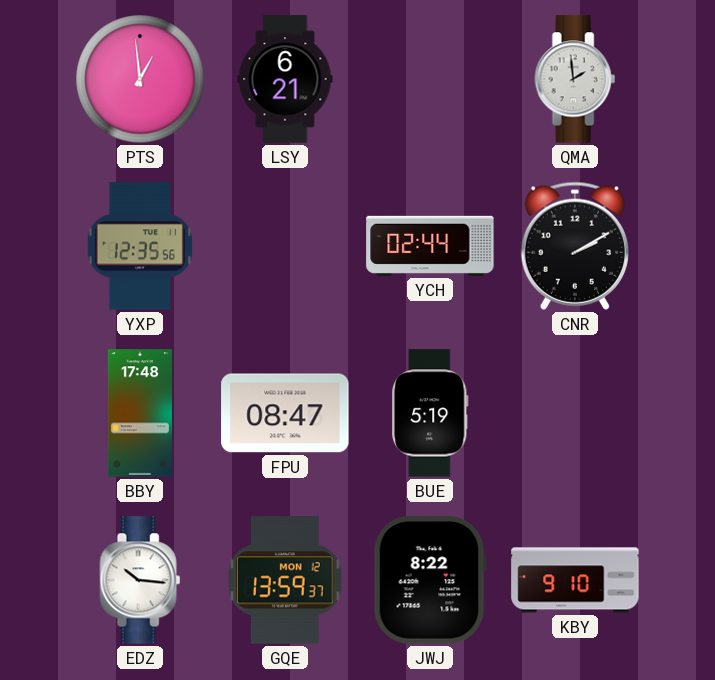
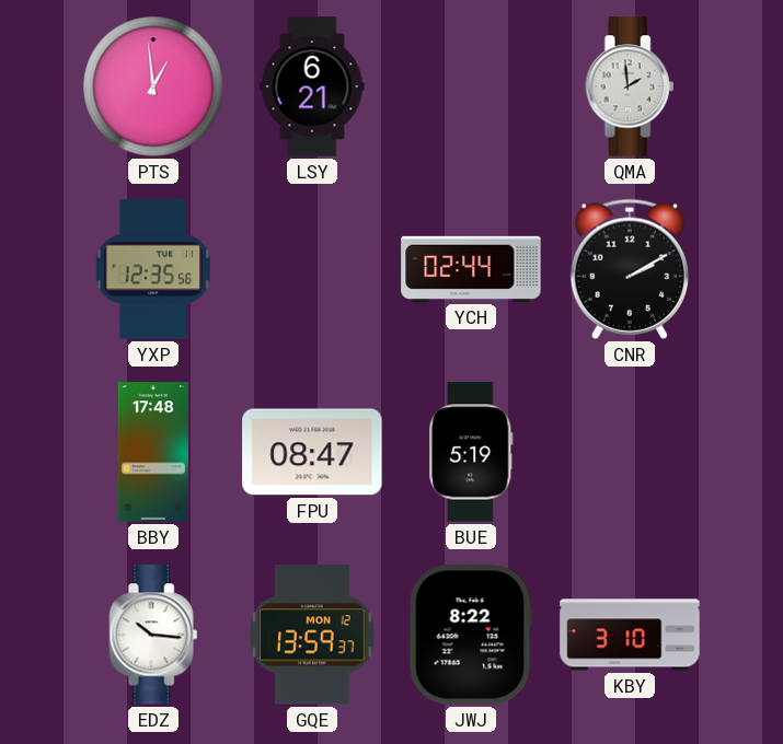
KBY: 9:10 -> 3:10
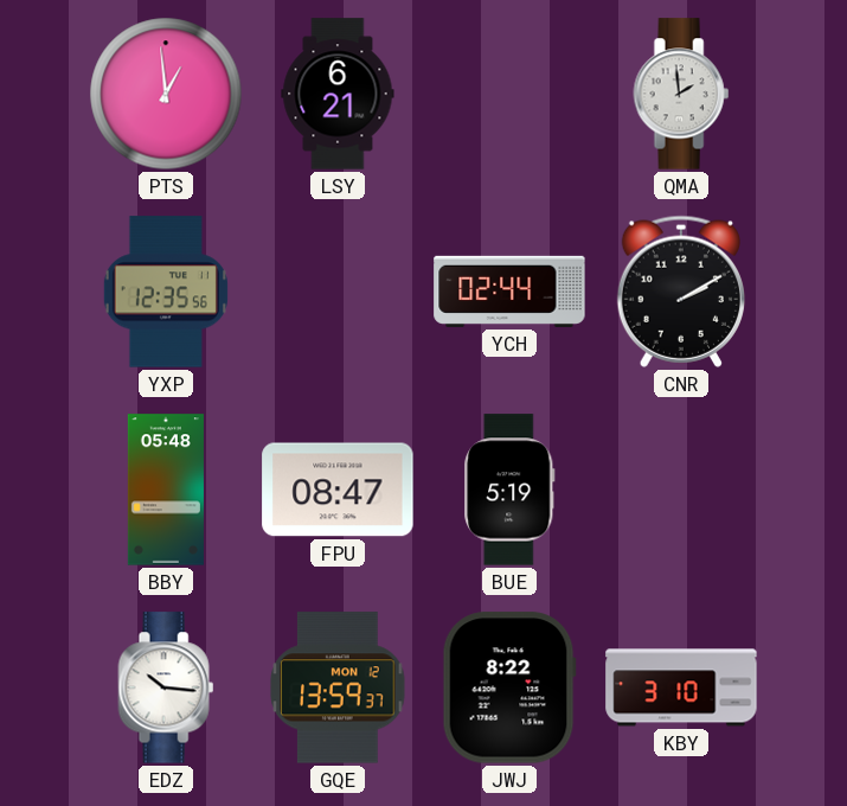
BBY: 17:48 -> 05:48
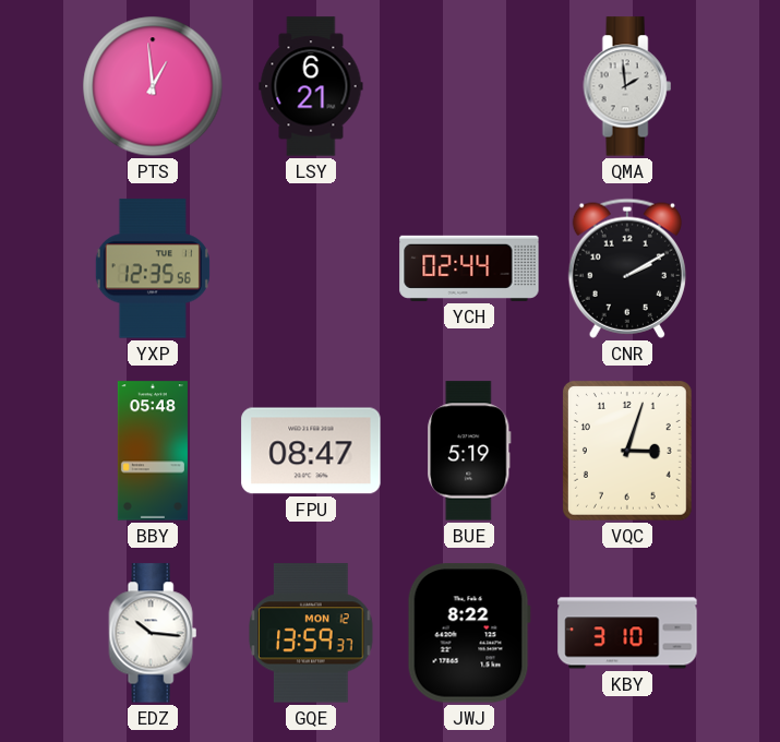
VQC: none -> 3:03
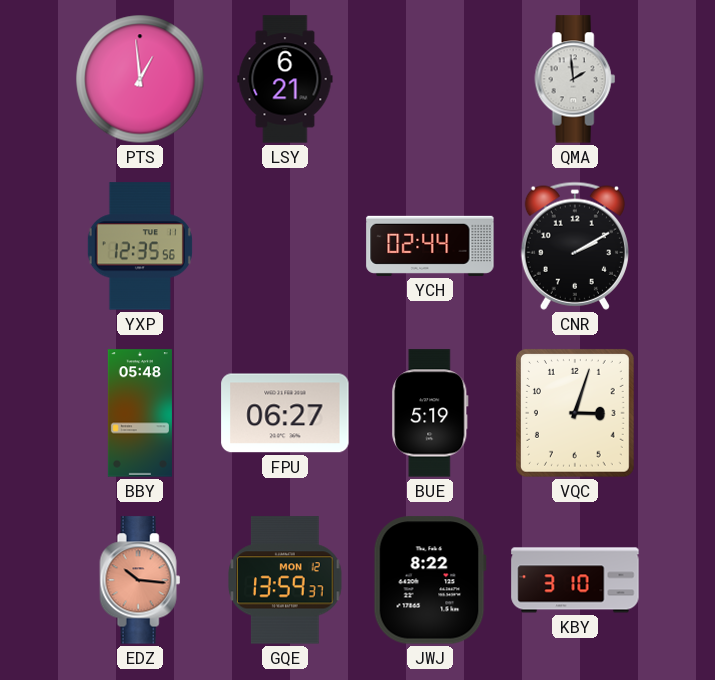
FPU: 08:47 -> 06:27
EDZ dial: white -> salmon
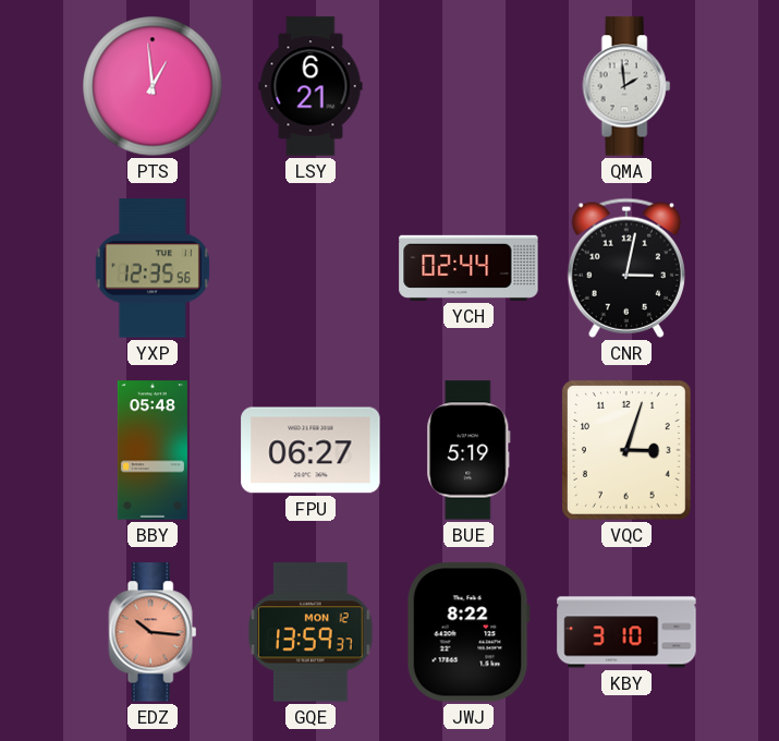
CNR: 2:10 -> 3:02
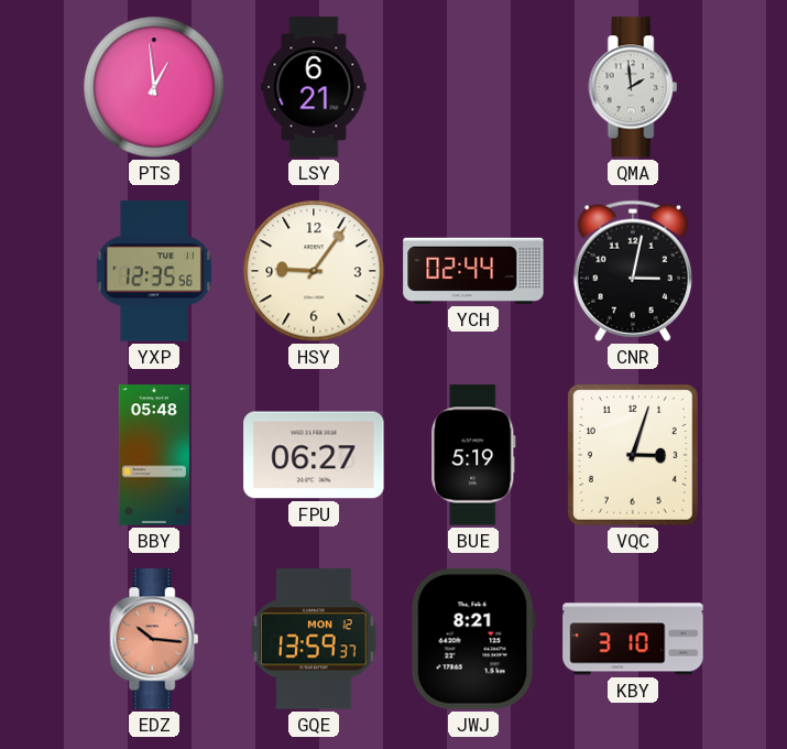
HSY: none -> 9:06
JWJ: 8:22 -> 8:21
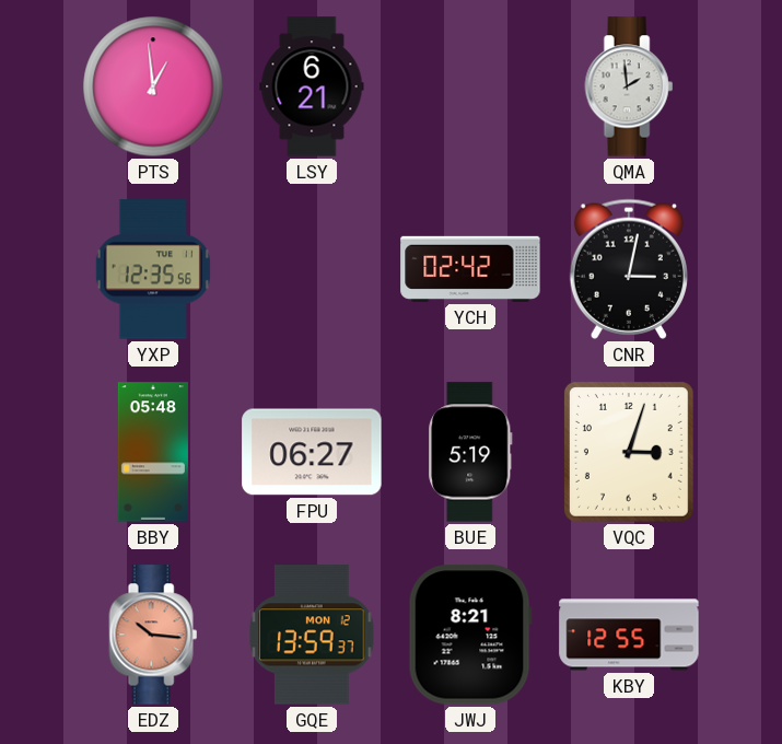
HSY: 9:06 -> none
YCH: 02:44 -> 02:42
KBY: 3:10 -> 12:55
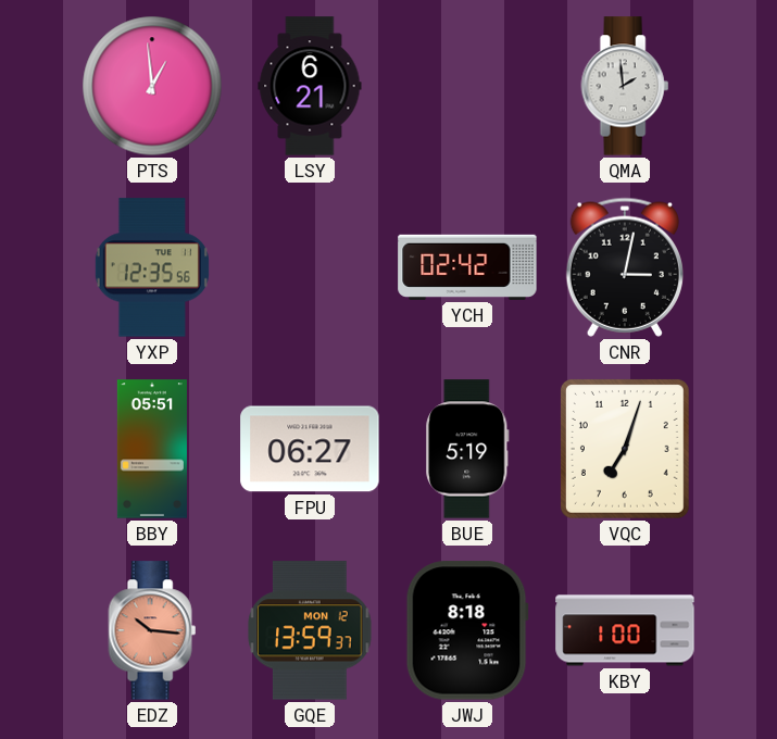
BBY: 05:48 -> 05:51
VQC: 3:03 -> 7:03
JWJ: 8:21 -> 8:18
KBY: 12:55 -> 1:00
